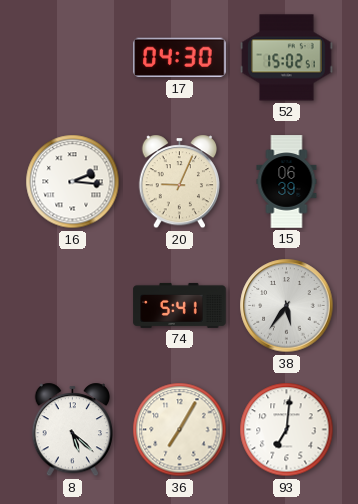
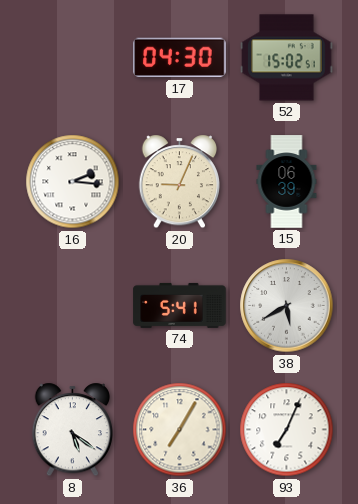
38: 5:36 -> 5:40
8: 5:22 -> 5:21
93: 7:01 -> 7:04
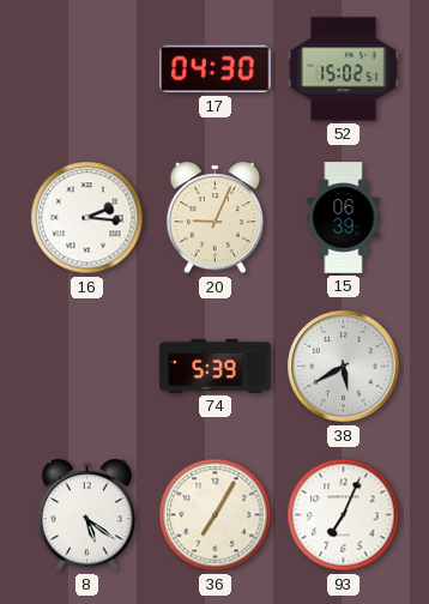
74: 5:41 -> 5:39
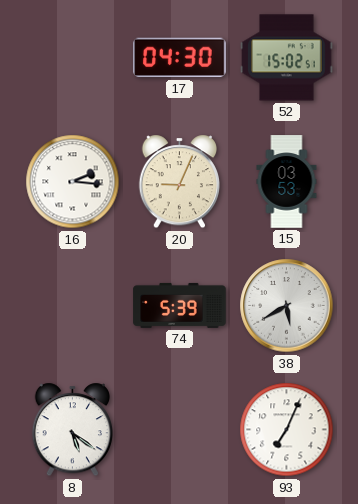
15: 06:39 -> 03:53
36: 7:05 -> none
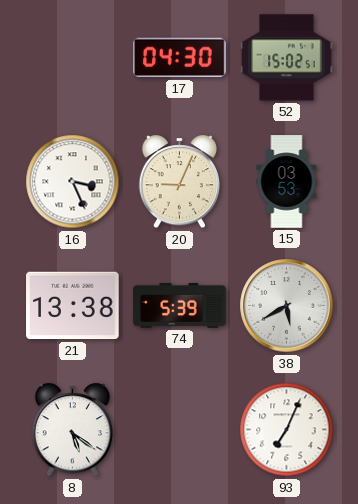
16: 2:16 -> 3:26
21: none -> 13:38
